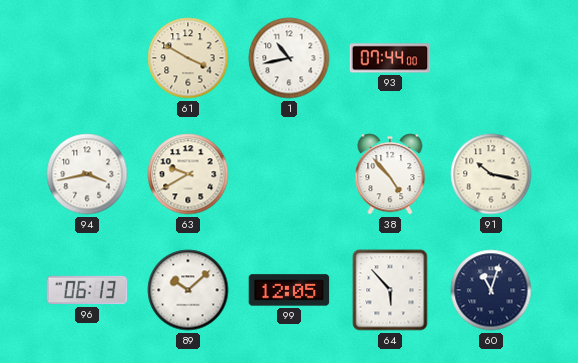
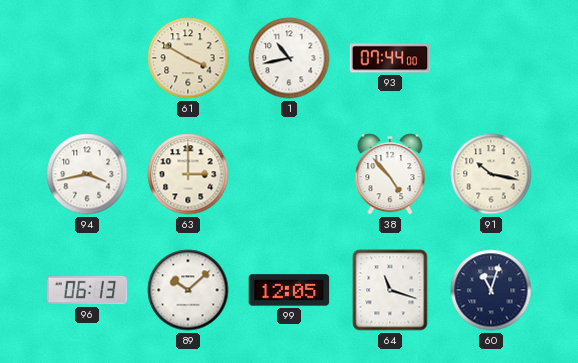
63: 9:40 -> 3:00
64: 5:53 -> 11:18
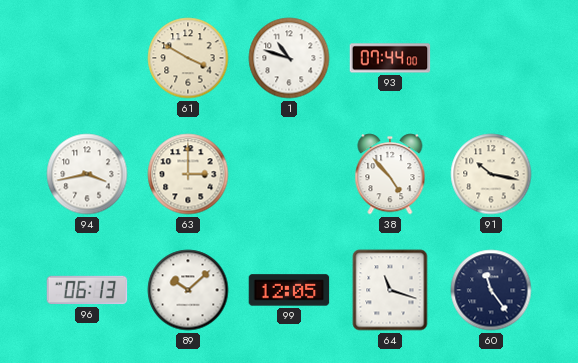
1: 10:43 -> 10:48
60: 11:03 -> 11:24
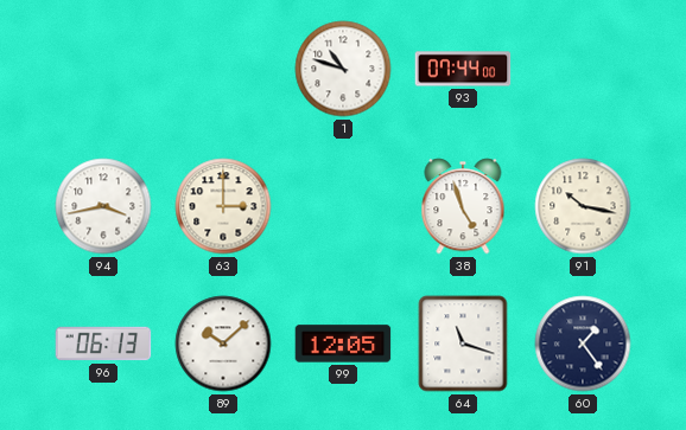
61: 3:50 -> none
38: 4:53 -> 4:57
60: 11:24 -> 1:24
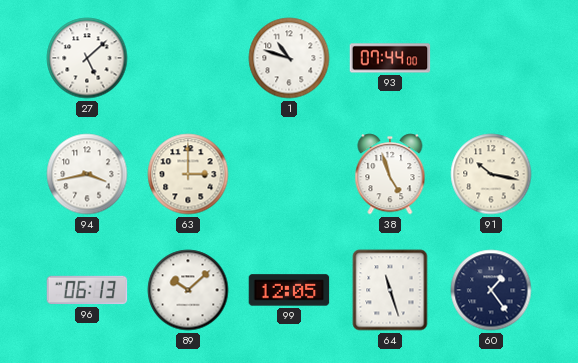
27: none -> 5:08
64: 11:18 -> 11:27
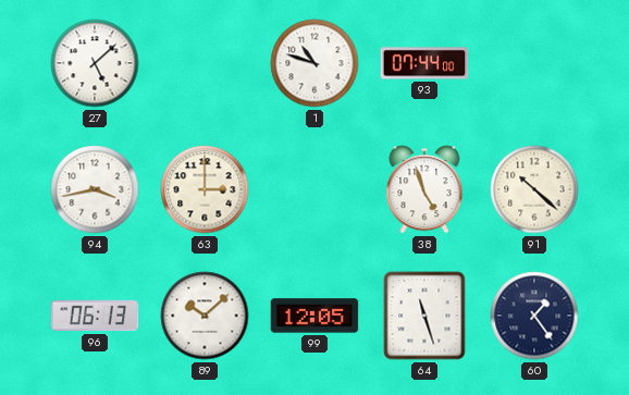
91: 10:17 -> 10:22
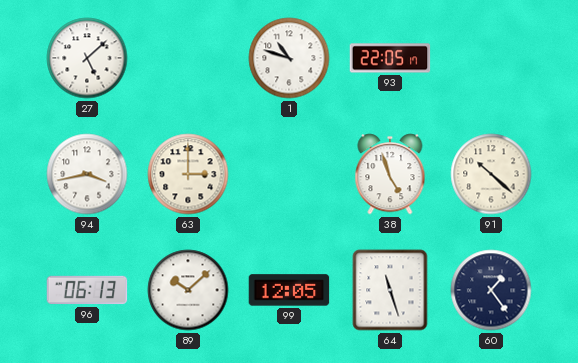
93: 07:44 -> 22:05
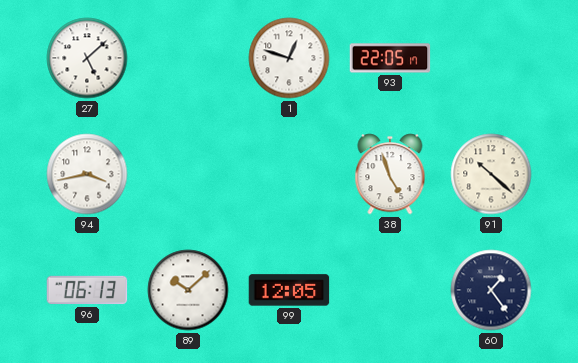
1: 10:48 -> 12:48
63: 3:00 -> none
64: 11:27 -> none
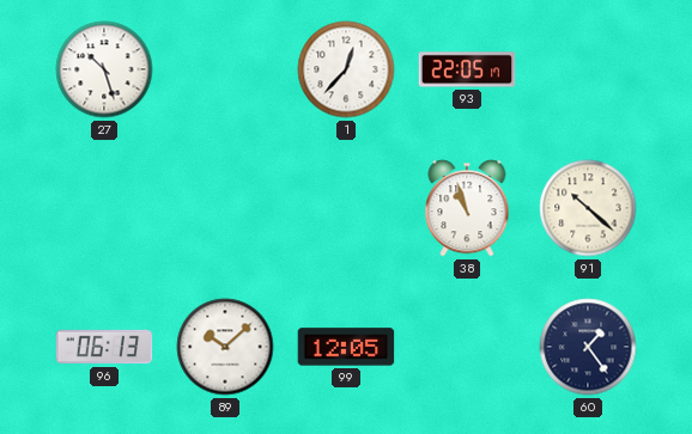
27: 5:08 -> 10:27
1: 12:48 -> 12:37
94: 3:43 -> none
38: 4:57 -> 10:57
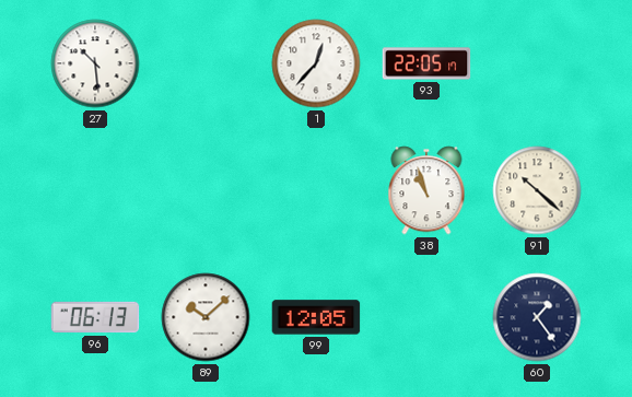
27: 10:27 -> 10:29
